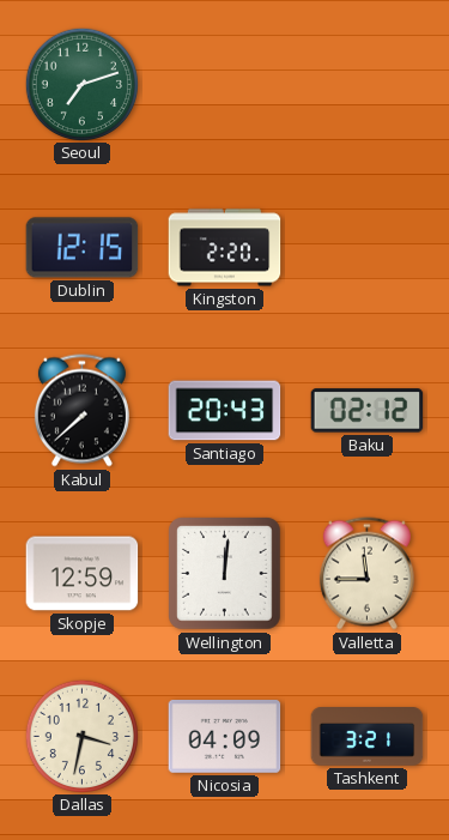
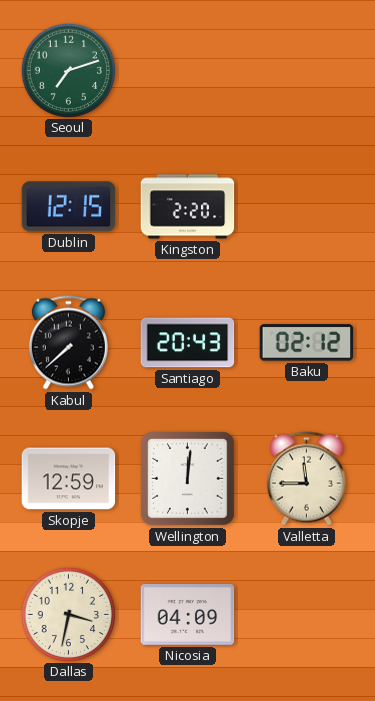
Tashkent: 3:21 -> none
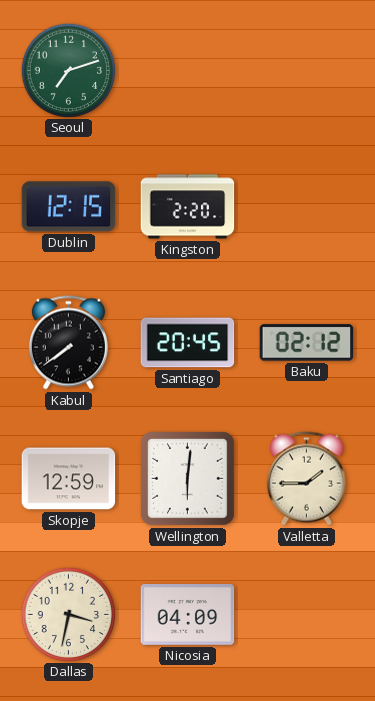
Kabul: 7:38 -> 7:39
Santiago: 20:43 -> 20:45
Wellington: 12:01 -> 6:01
Valletta: 11:45 -> 1:45
